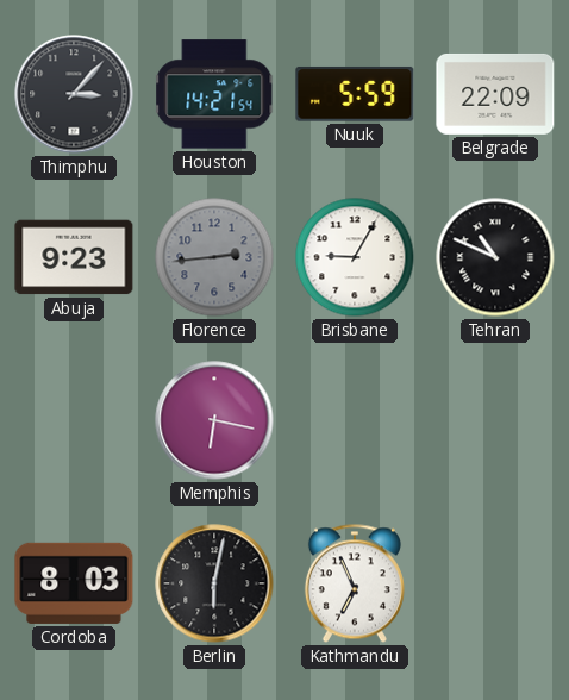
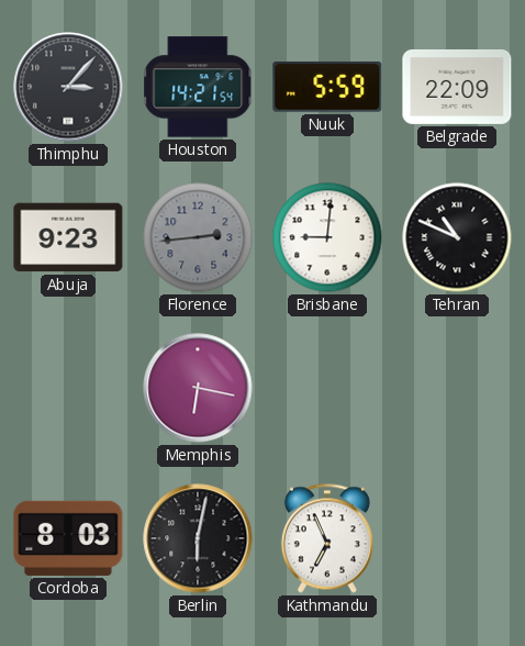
Brisbane: 9:05 -> 9:01
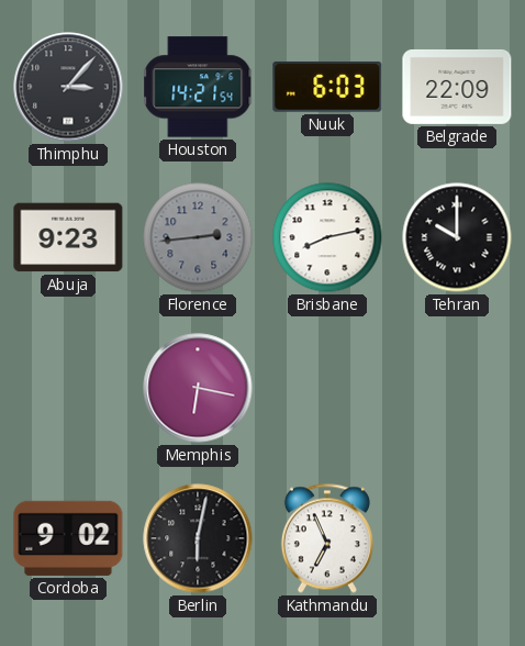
Nuuk: 5:59 -> 6:03
Brisbane: 9:01 -> 8:13
Tehran: 10:49 -> 10:00
Cordoba: 8:03 -> 9:02
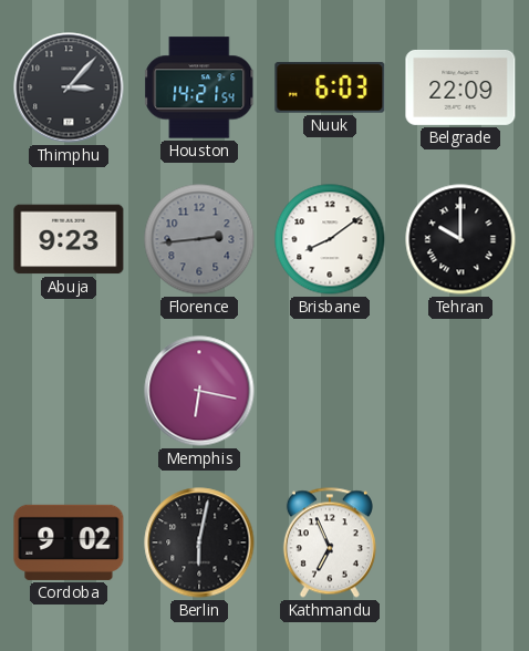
Brisbane: 8:13 -> 8:09
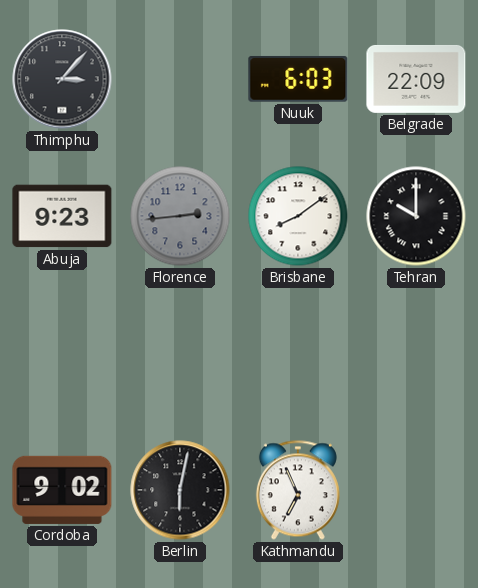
Houston: 14:21 -> none
Memphis: 6:17 -> none
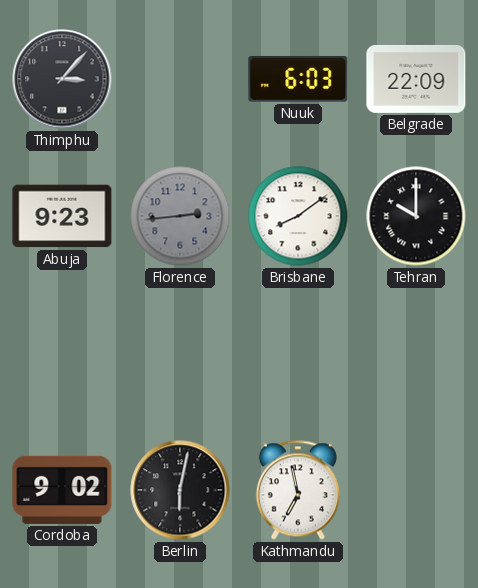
Kathmandu: 6:56 -> 6:58
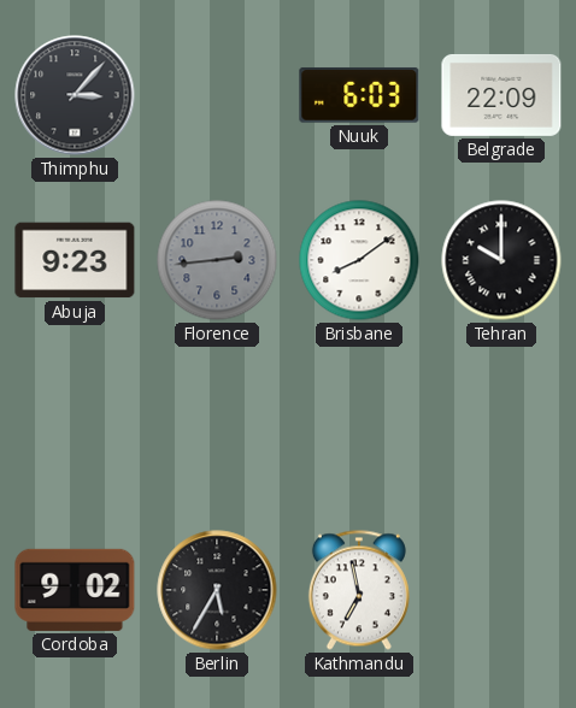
Berlin: 6:02 -> 5:35
